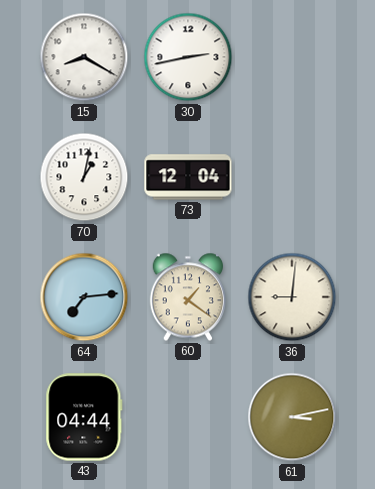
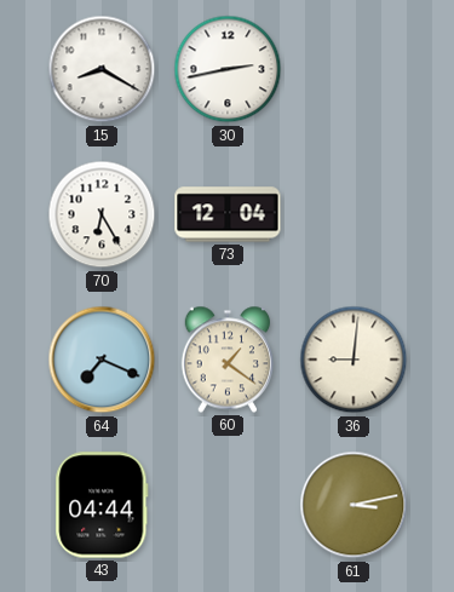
70: 1:02 -> 6:25
64: 7:14 -> 7:19
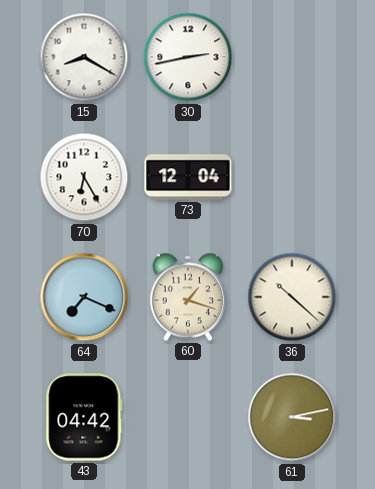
60: 1:21 -> 1:18
36: 9:01 -> 10:22
43: 04:44 -> 04:42
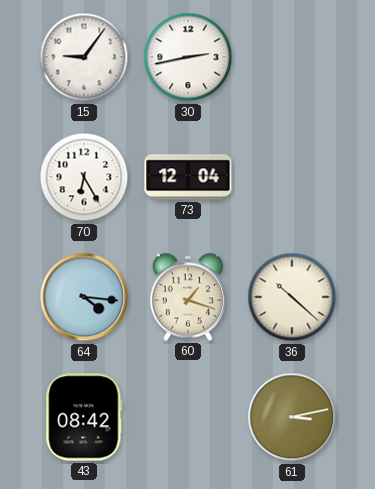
15: 8:20 -> 9:06
64: 7:19 -> 4:16
43: 04:42 -> 08:42
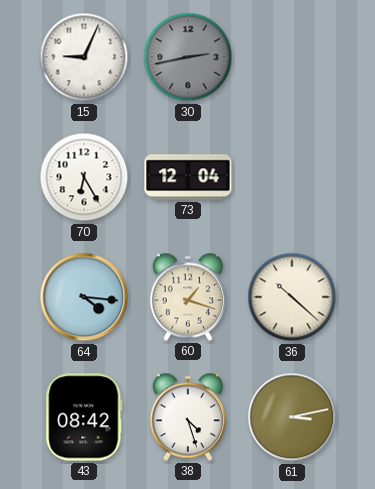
15: 9:06 -> 9:04
30 dial: white -> grey
38: none -> 4:27
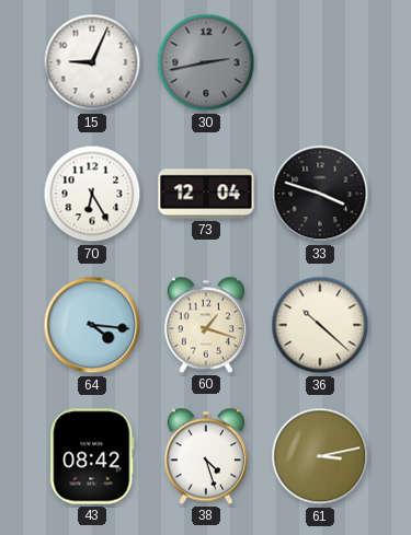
33: none -> 3:48
